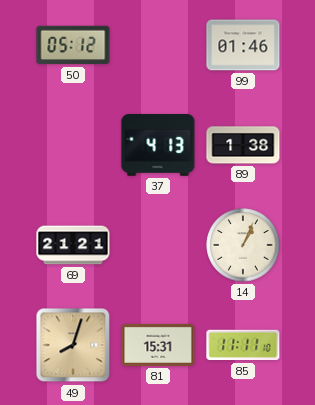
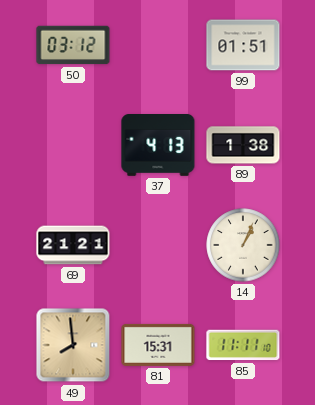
50: 05:12 -> 03:12
99: 01:46 -> 01:51
49: 8:03 -> 7:59
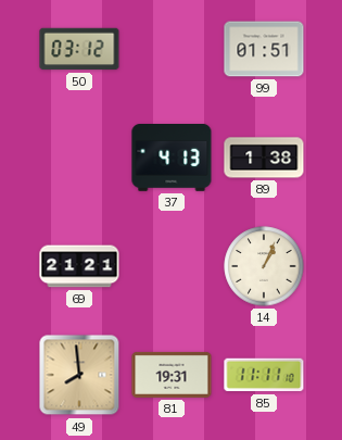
81: 15:31 -> 19:31
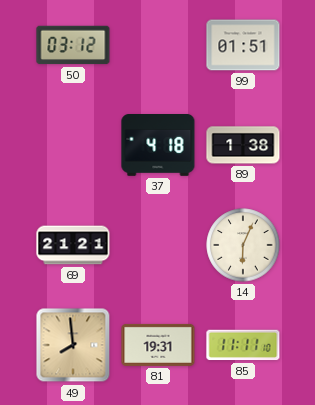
37: 4:13 -> 4:18
14: 1:04 -> 6:04
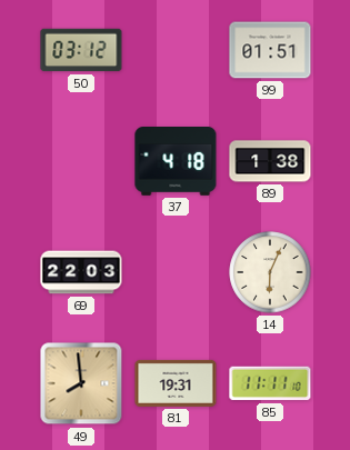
69: 21:21 -> 22:03
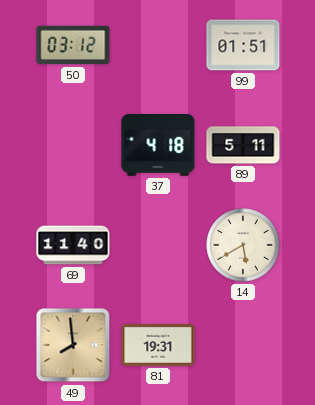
89: 1:38 -> 5:11
69: 22:03 -> 11:40
14: 6:04 -> 5:40
85: 11:11 -> none
